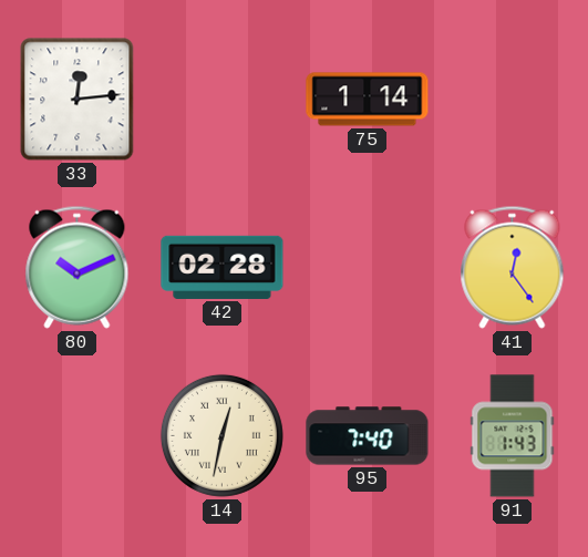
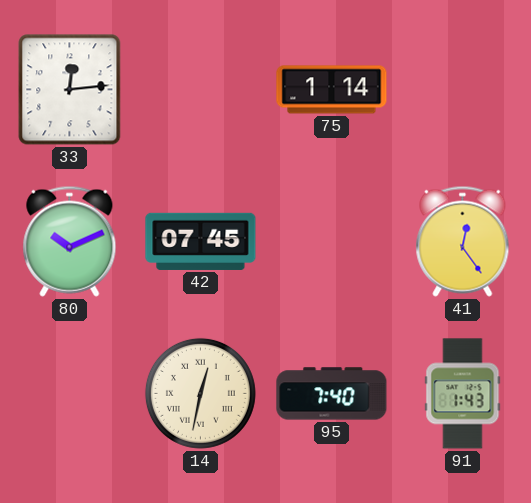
42: 02:28 -> 07:45
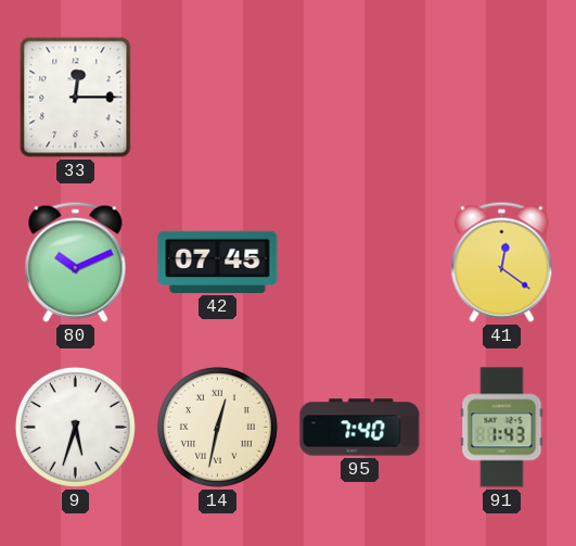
33: 12:14 -> 12:15
75: 1:14 -> none
41: 12:24 -> 12:21
9: none -> 5:33
